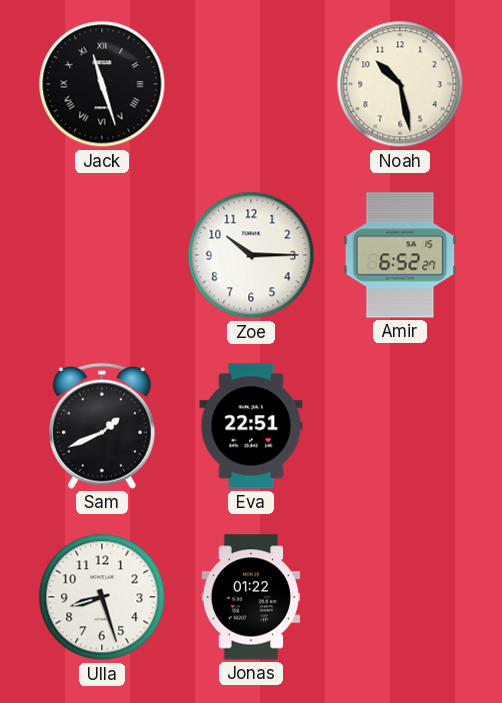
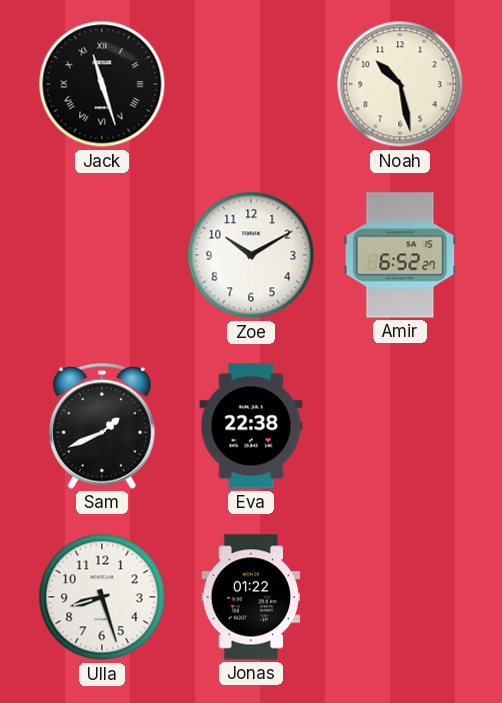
Zoe: 10:15 -> 10:10
Eva: 22:51 -> 22:38
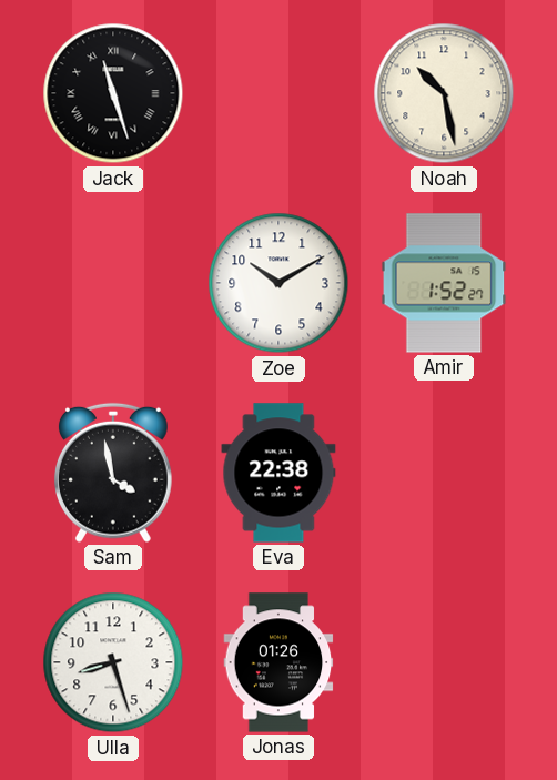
Amir: 6:52 -> 1:52
Sam: 1:41 -> 3:58
Jonas: 01:22 -> 01:26
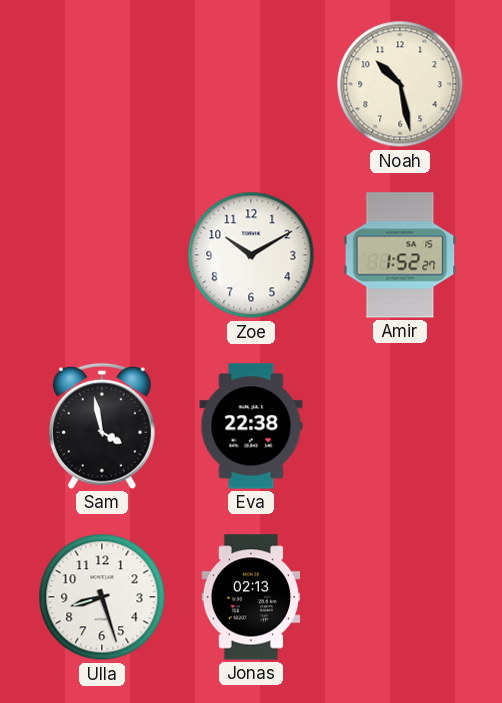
Jack: 11:27 -> none
Jonas: 01:26 -> 02:13
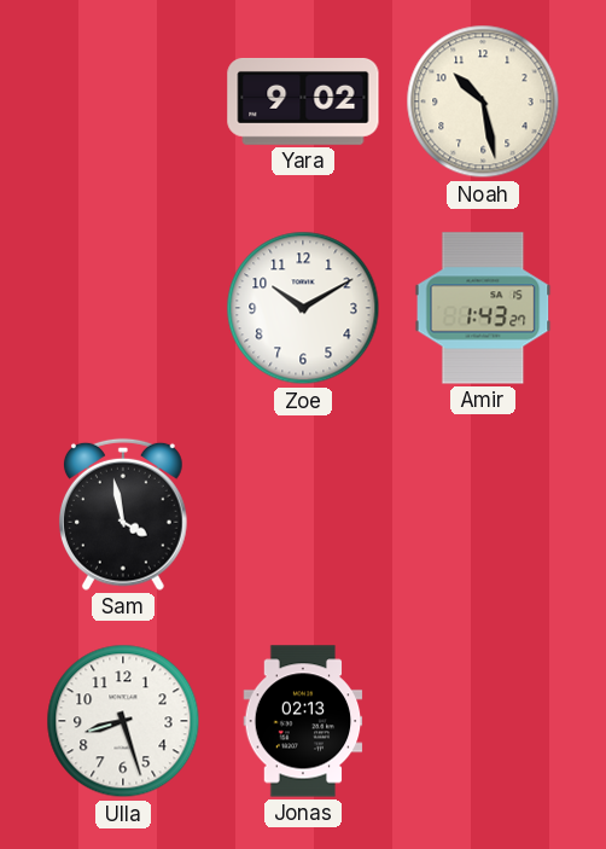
Yara: none -> 9:02
Amir: 1:52 -> 1:43
Eva: 22:38 -> none
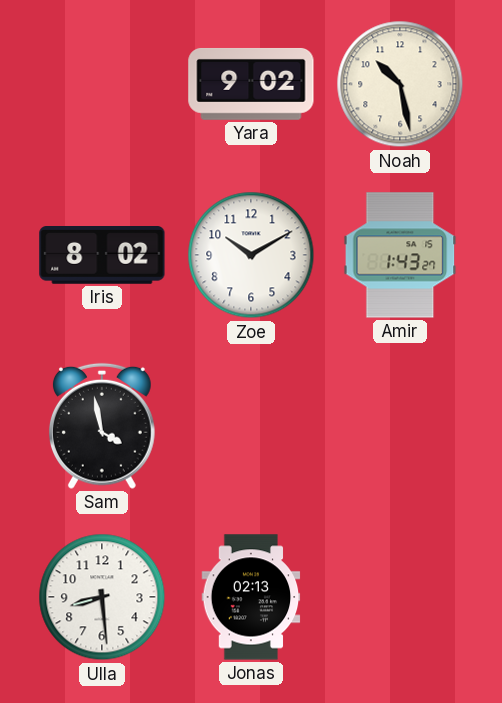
Iris: none -> 8:02
Ulla: 8:27 -> 8:29
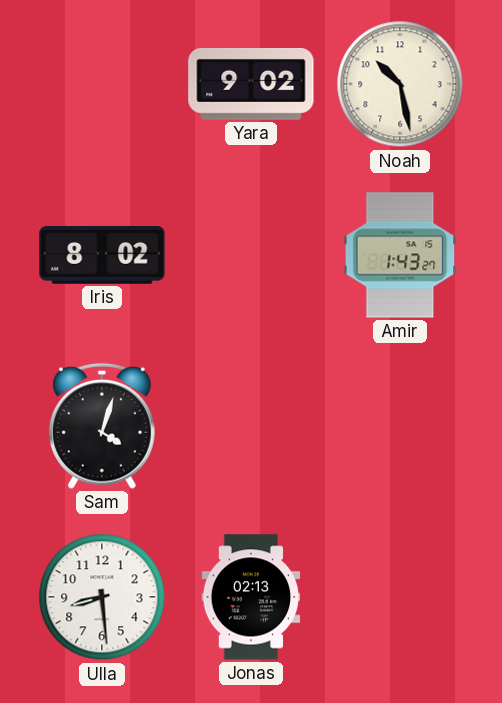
Zoe: 10:10 -> none
Sam: 3:58 -> 4:03
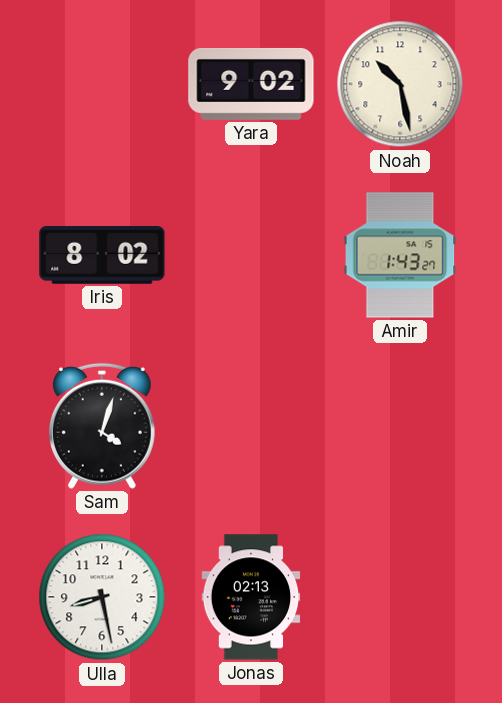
Ulla: 8:29 -> 8:28
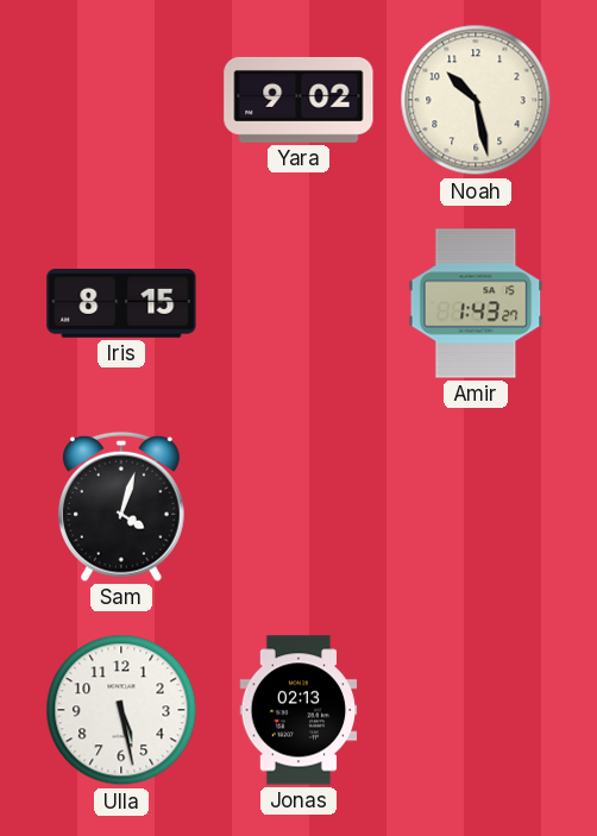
Iris: 8:02 -> 8:15
Ulla: 8:28 -> 5:28
